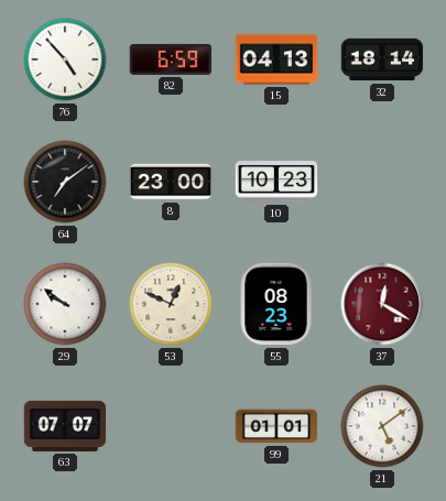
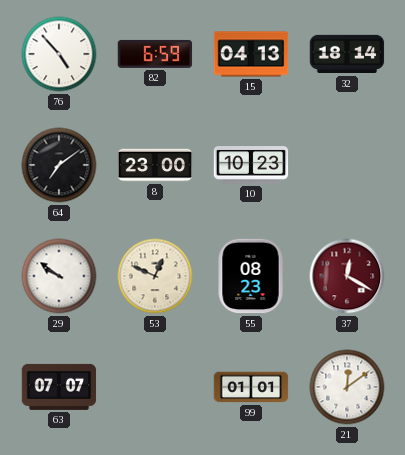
21: 5:09 -> 12:09
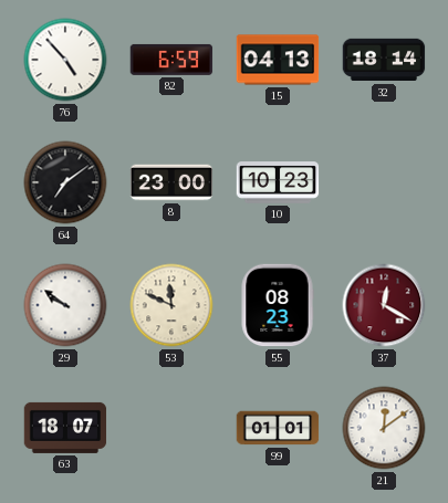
53: 12:49 -> 11:49
63: 07:07 -> 18:07
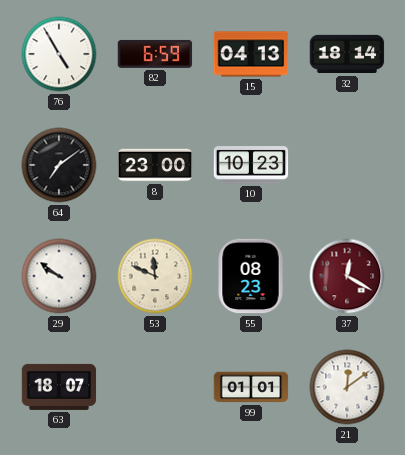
76: 4:53 -> 4:55
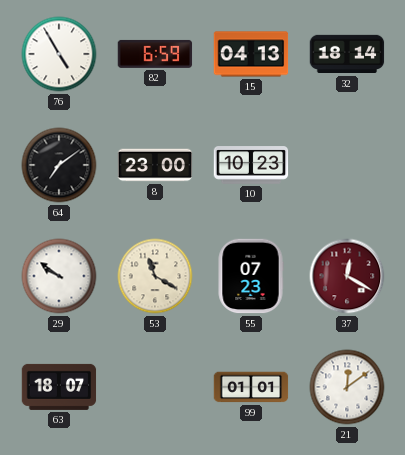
53: 11:49 -> 11:20
55: 08:23 -> 07:23
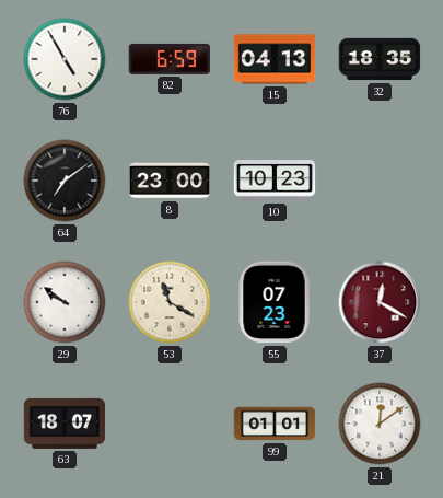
32: 18:14 -> 18:35
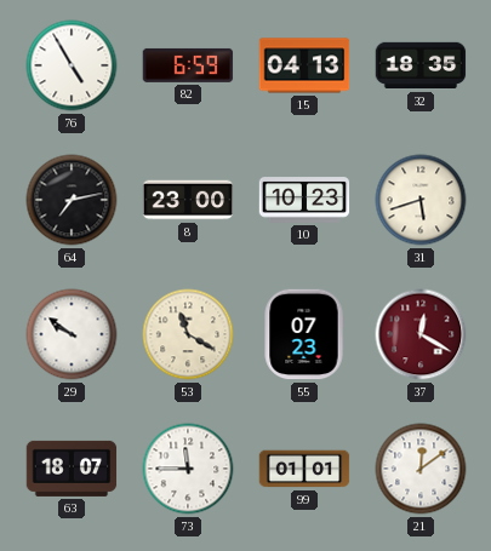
64: 7:09 -> 7:13
31: none -> 5:42
73: none -> 11:45
